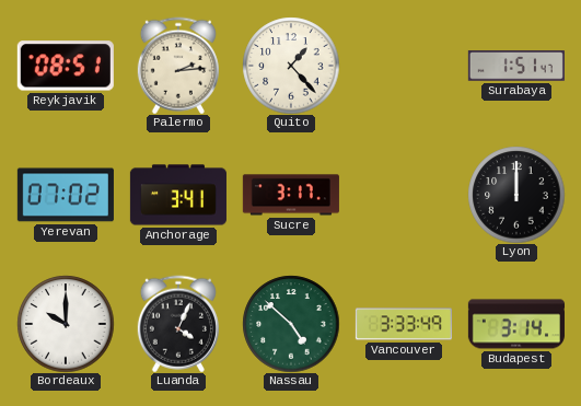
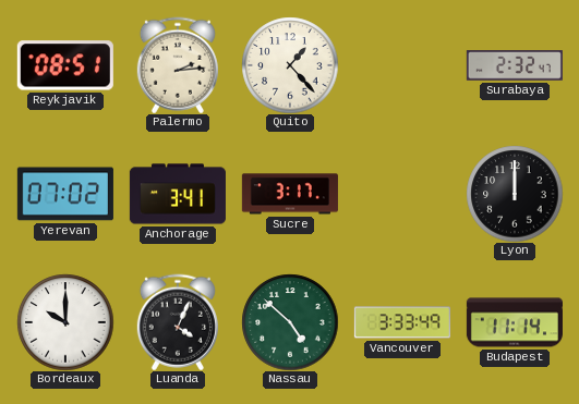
Surabaya: 1:51 -> 2:32
Budapest: 3:14 -> 11:14
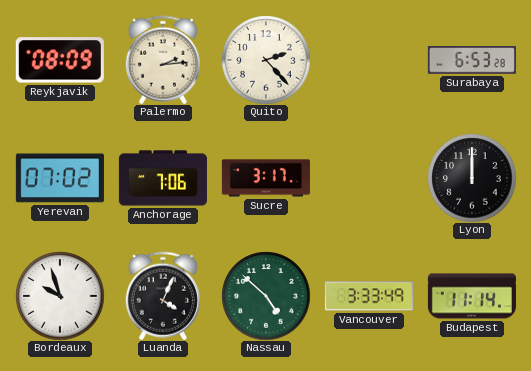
Reykjavik: 08:51 -> 08:09
Quito: 1:23 -> 2:23
Surabaya: 2:32 -> 6:53
Anchorage: 3:41 -> 7:06
Bordeaux: 10:00 -> 9:57
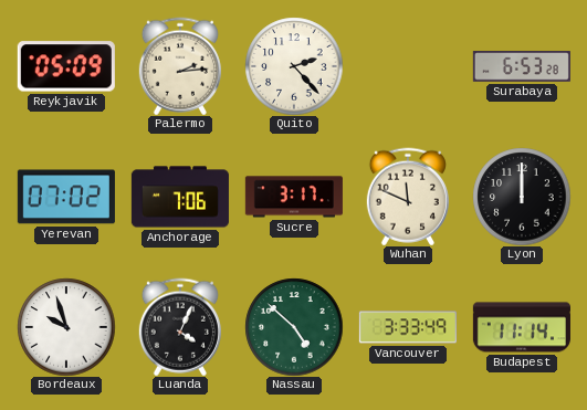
Reykjavik: 08:09 -> 05:09
Wuhan: none -> 11:49
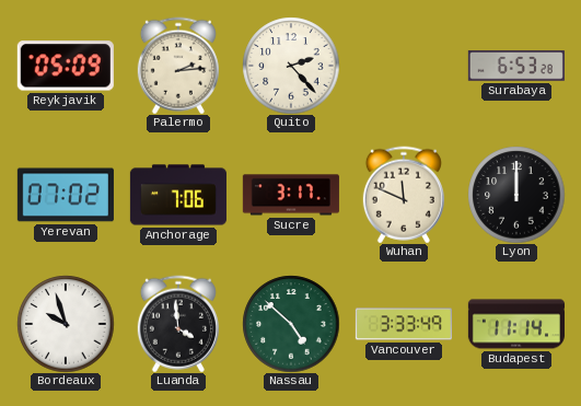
Luanda: 4:04 -> 3:59
